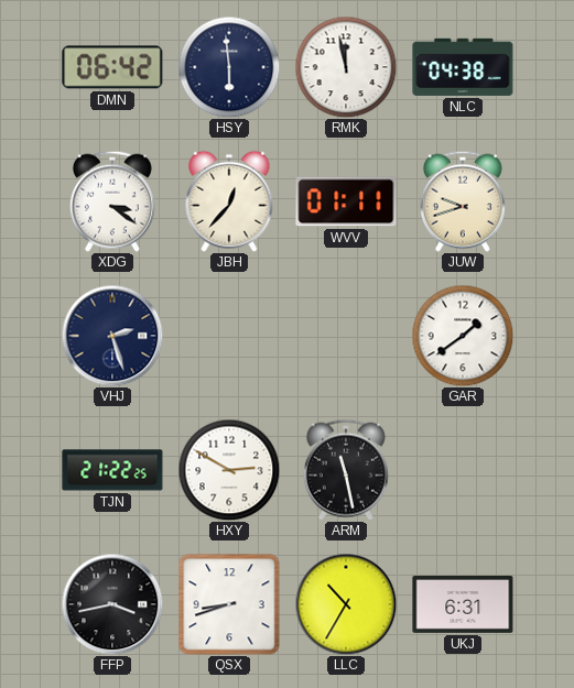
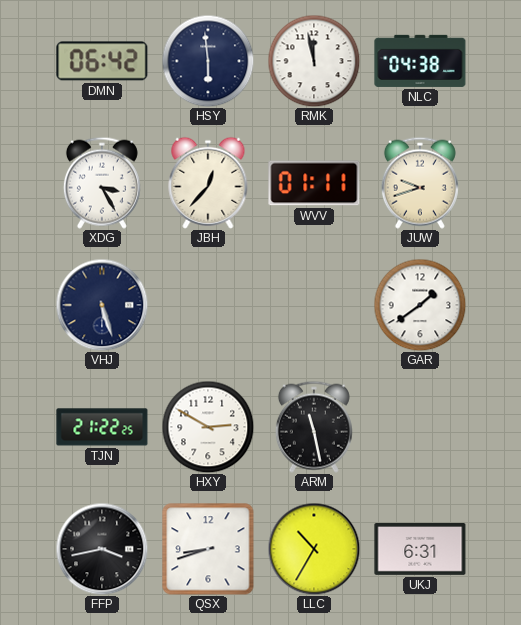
XDG: 3:21 -> 3:25
VHJ: 2:27 -> 5:27
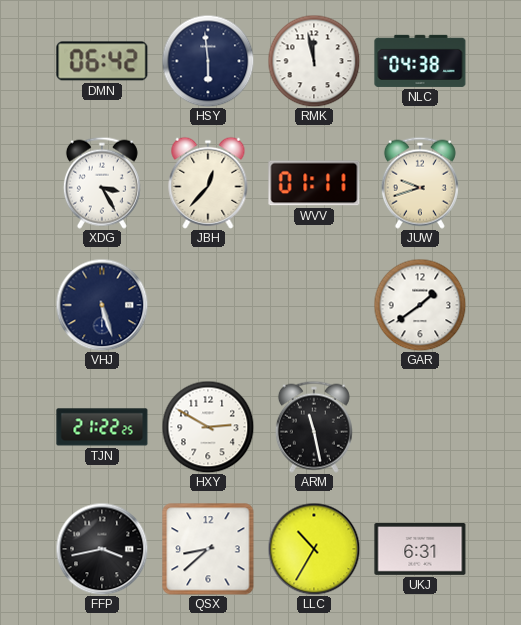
QSX: 8:42 -> 8:38
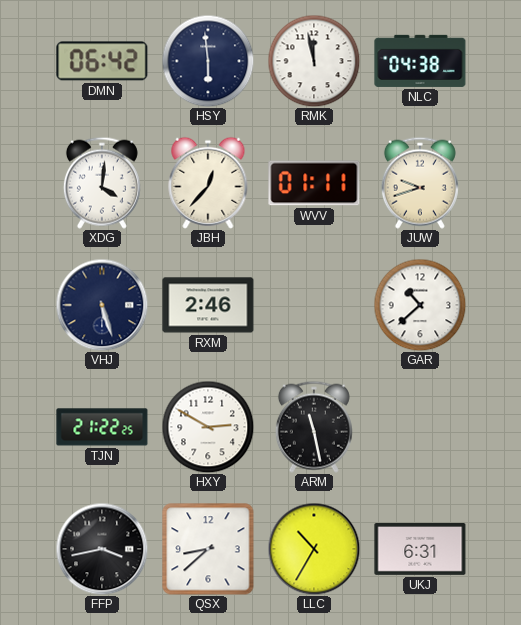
XDG: 3:25 -> 4:01
RXM: none -> 2:46
GAR: 1:39 -> 10:38
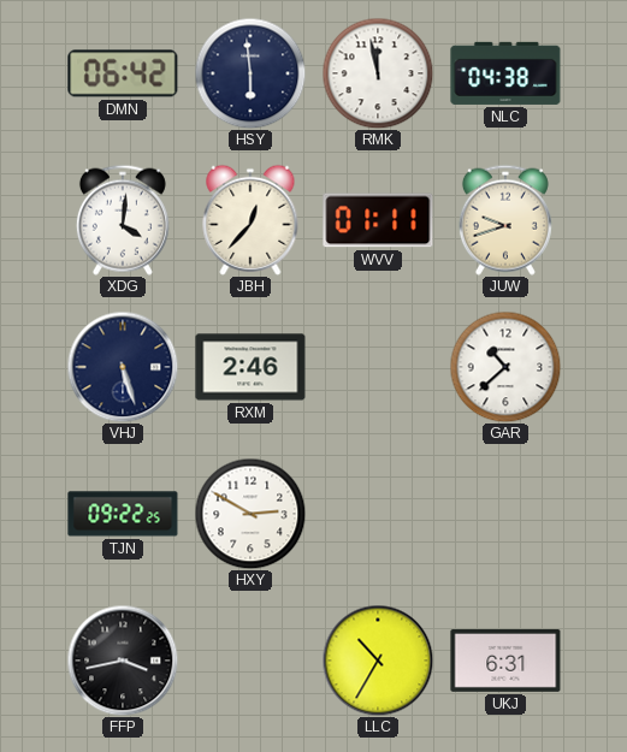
TJN: 21:22 -> 09:22
ARM: 11:28 -> none
QSX: 8:38 -> none
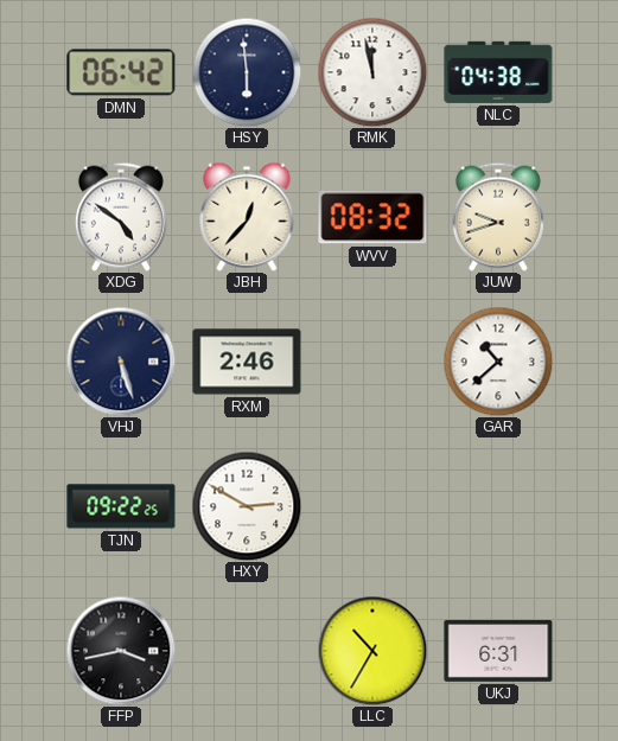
XDG: 4:01 -> 4:51
WVV: 01:11 -> 08:32
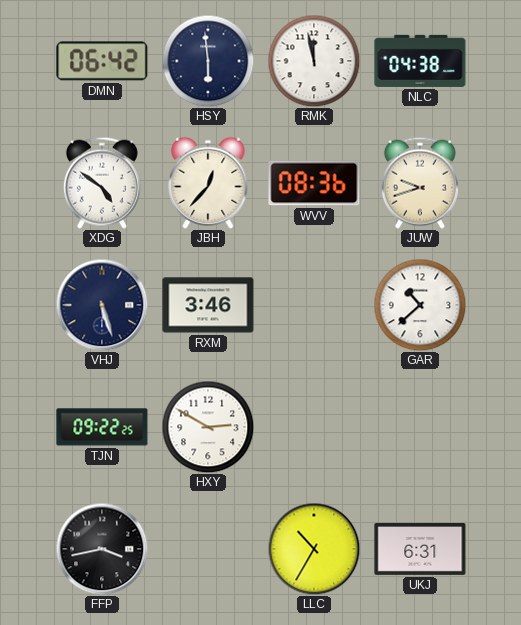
WVV: 08:32 -> 08:36
RXM: 2:46 -> 3:46
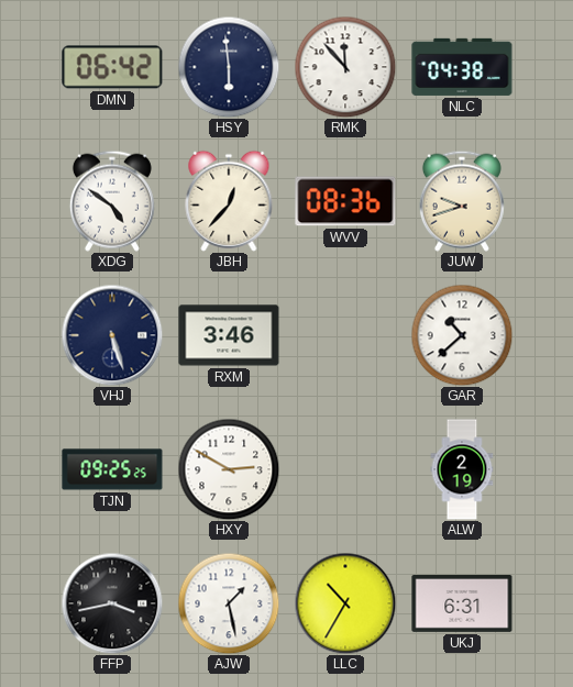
RMK: 11:58 -> 11:53
TJN: 09:22 -> 09:25
ALW: none -> 2:19
AJW: none -> 1:28
